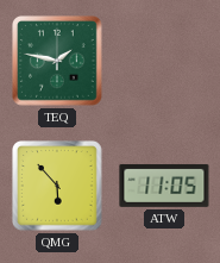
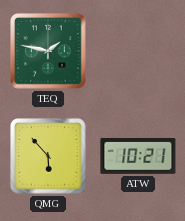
ATW: 11:05 -> 10:21
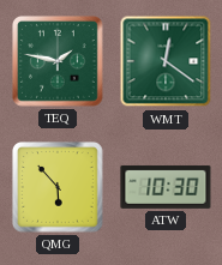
WMT: none -> 12:21
ATW: 10:21 -> 10:30
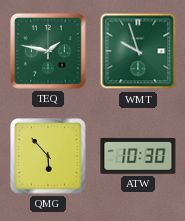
WMT: 12:21 -> 9:57
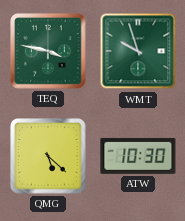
TEQ: 1:47 -> 3:47
QMG: 5:53 -> 5:22
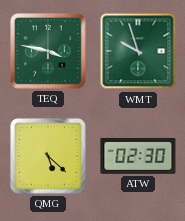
ATW: 10:30 -> 02:30
